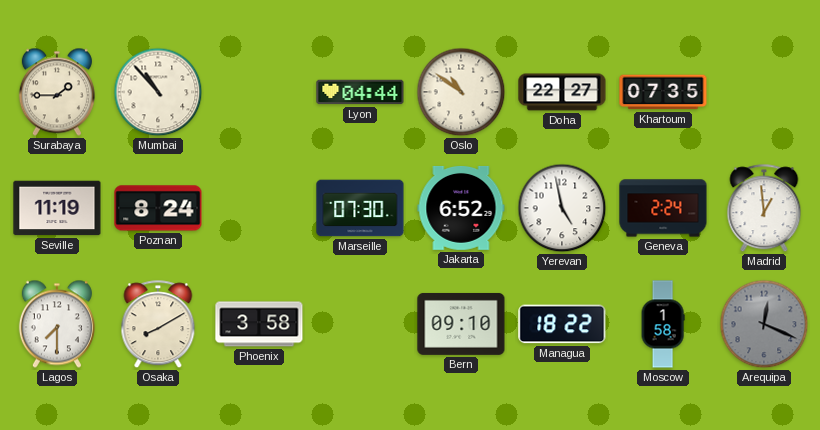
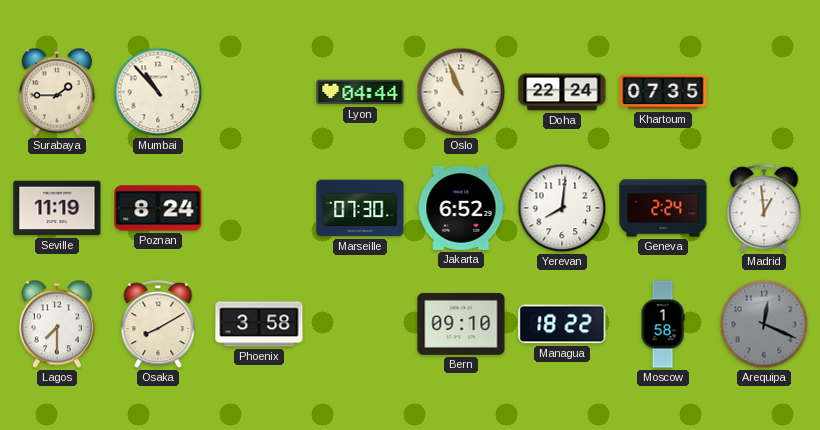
Oslo: 10:51 -> 10:56
Doha: 22:27 -> 22:24
Yerevan: 4:58 -> 8:01
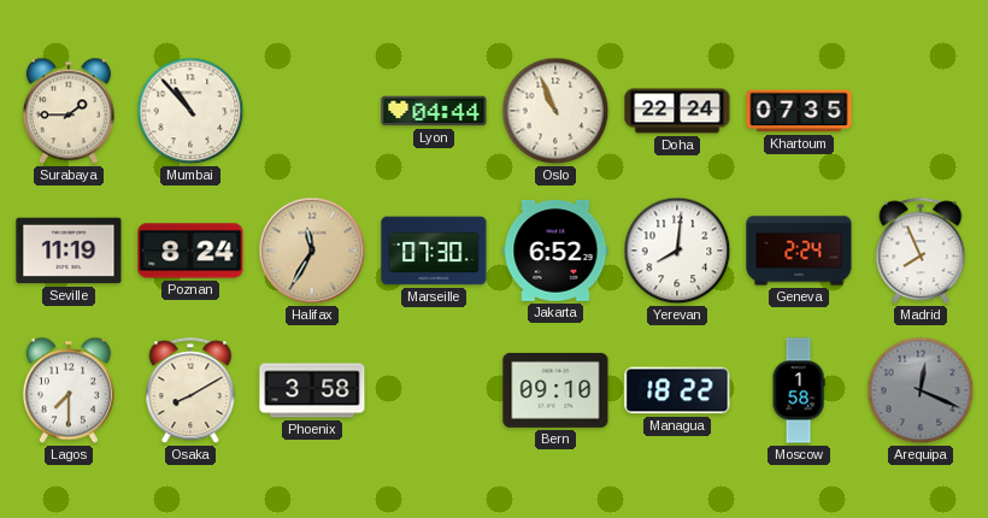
Halifax: none -> 11:35
Madrid: 12:59 -> 7:56
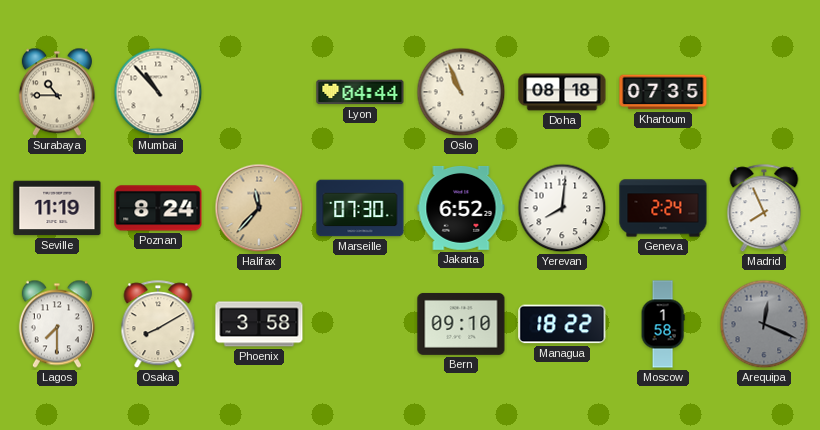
Surabaya: 1:45 -> 10:45
Doha: 22:24 -> 08:18
Halifax: 11:35 -> 11:37
